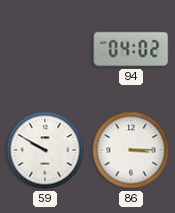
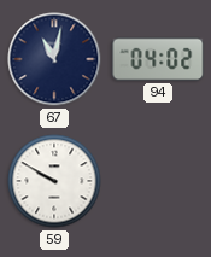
67: none -> 11:02
86: 3:15 -> none
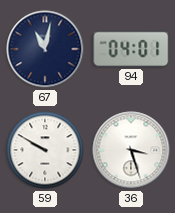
94: 04:02 -> 04:01
36: none -> 3:27
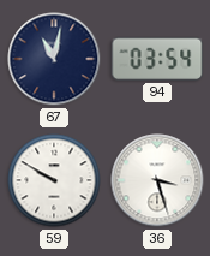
94: 04:01 -> 03:54
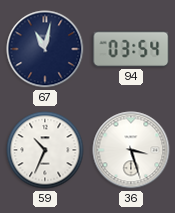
59: 9:50 -> 10:34
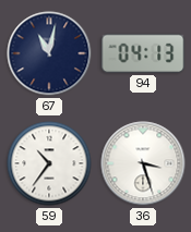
94: 03:54 -> 04:13
59: 10:34 -> 10:36
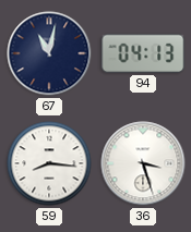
59: 10:36 -> 8:16
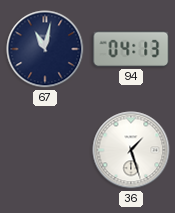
59: 8:16 -> none
36: 3:27 -> 1:27
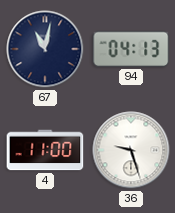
4: none -> 11:00
36: 1:27 -> 9:27
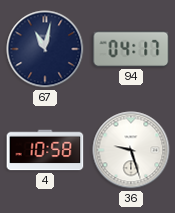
94: 04:13 -> 04:17
4: 11:00 -> 10:58
